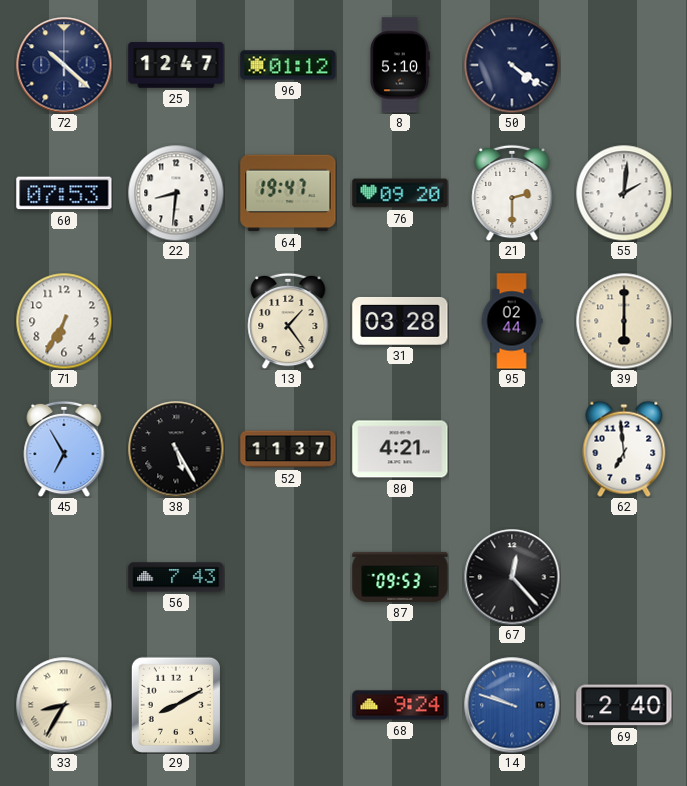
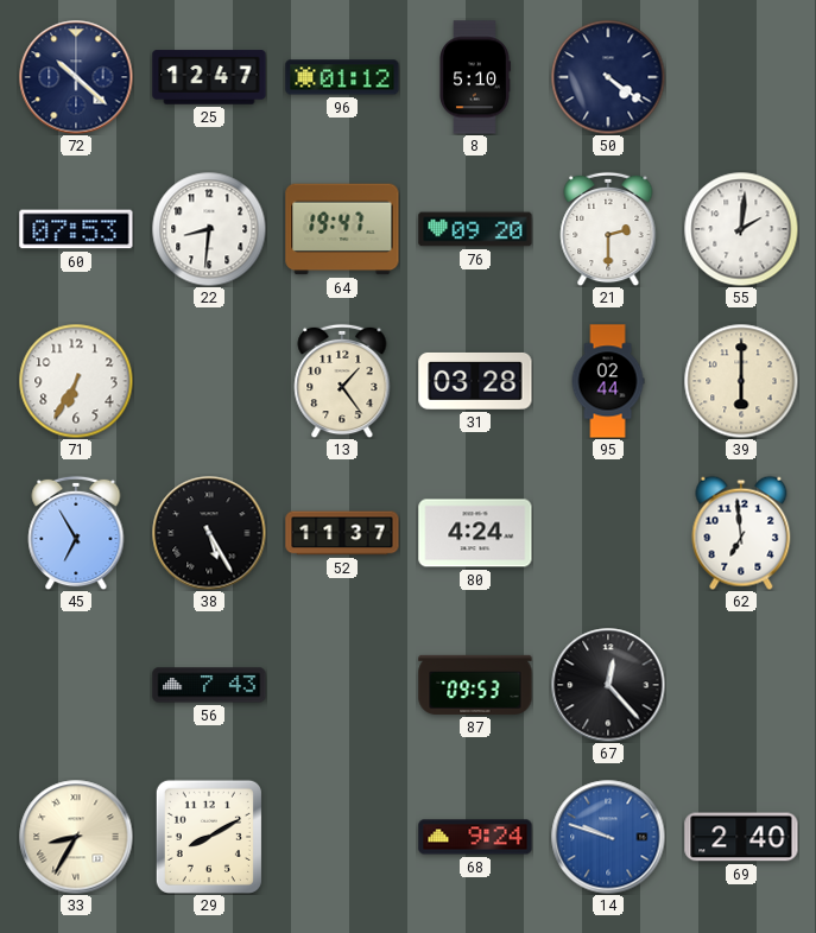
80: 4:21 -> 4:24
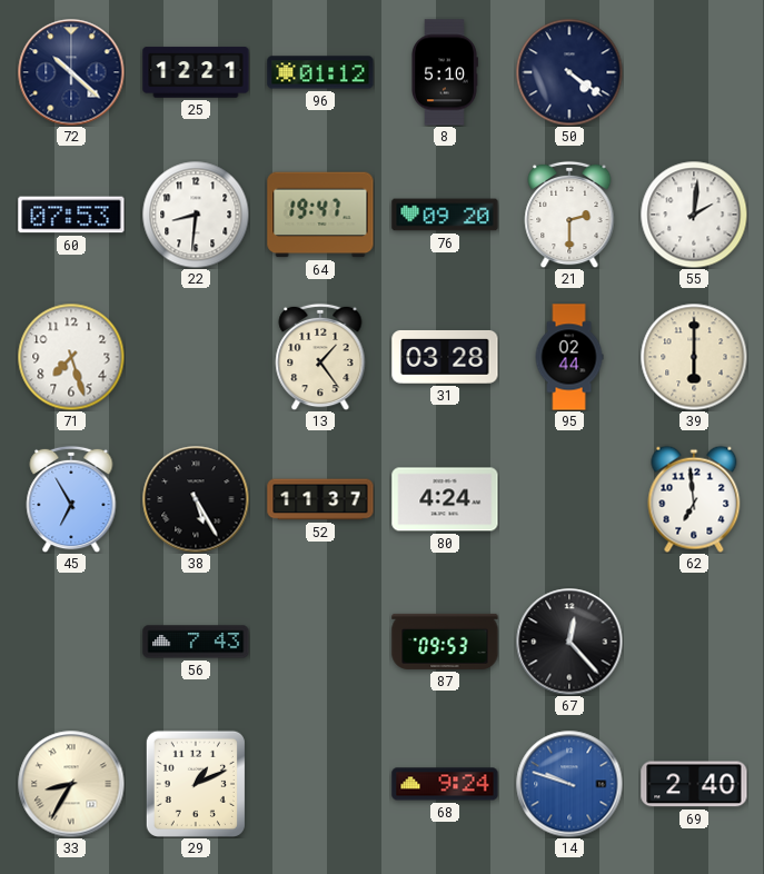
25: 12:47 -> 12:21
71: 6:35 -> 7:27
29: 8:10 -> 1:11
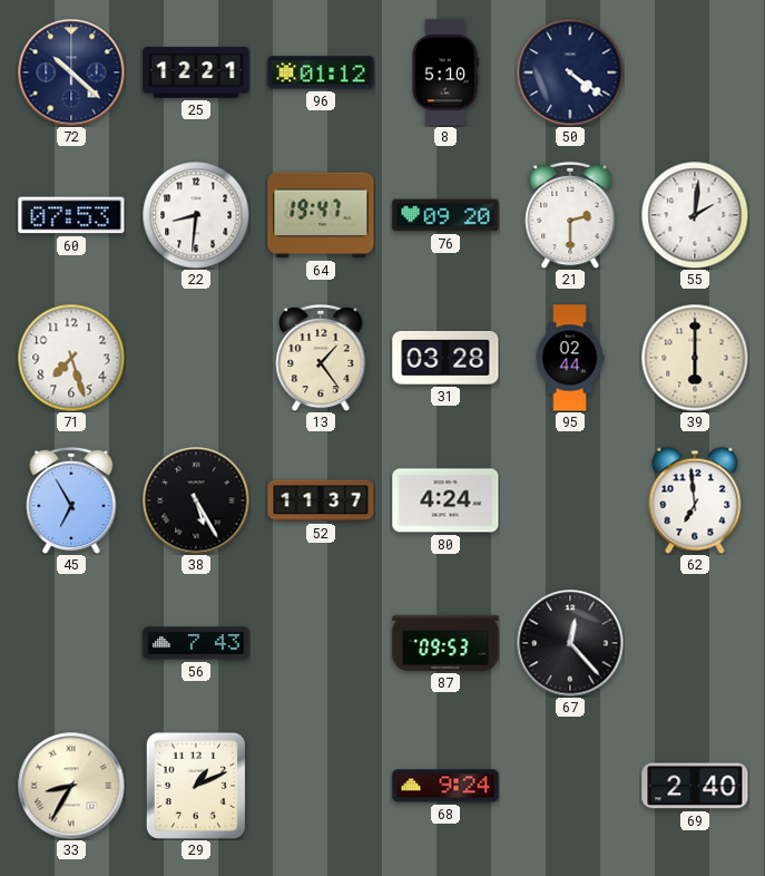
14: 9:48 -> none
